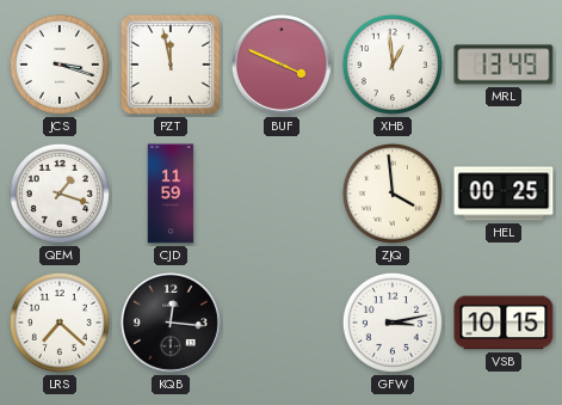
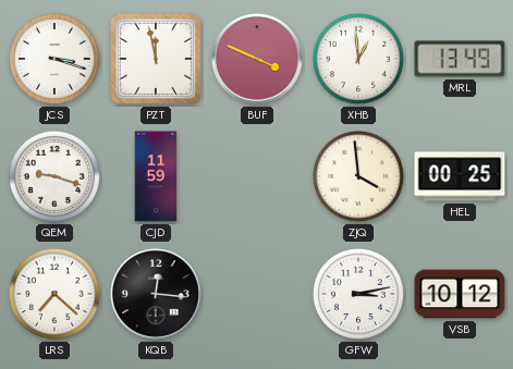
QEM: 1:18 -> 9:18
VSB: 10:15 -> 10:12
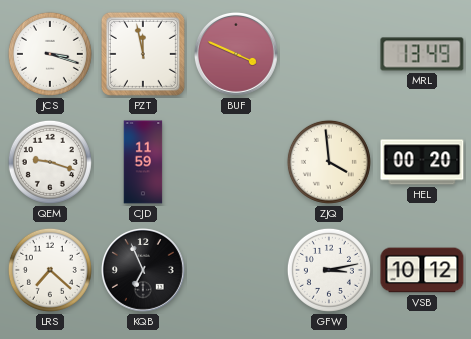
XHB: 12:59 -> none
HEL: 00:25 -> 00:20
KQB: 12:16 -> 6:56
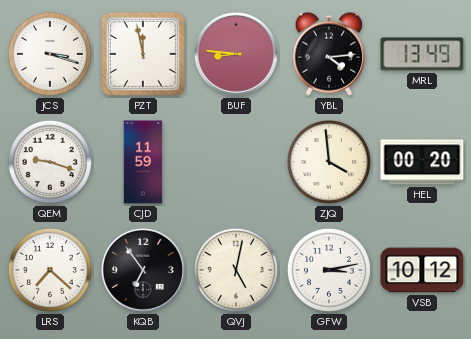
BUF: 3:49 -> 8:46
YBL: none -> 4:14
KQB: 6:56 -> 6:54
QVJ: none -> 5:02
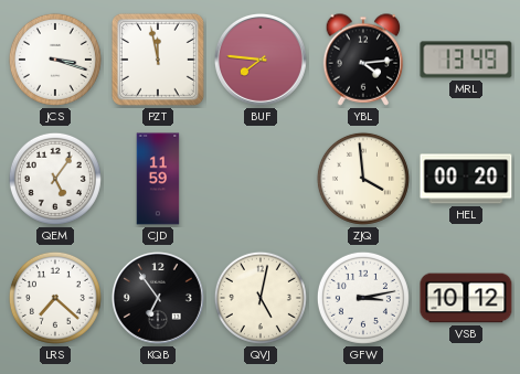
BUF: 8:46 -> 7:46
QEM: 9:18 -> 5:06
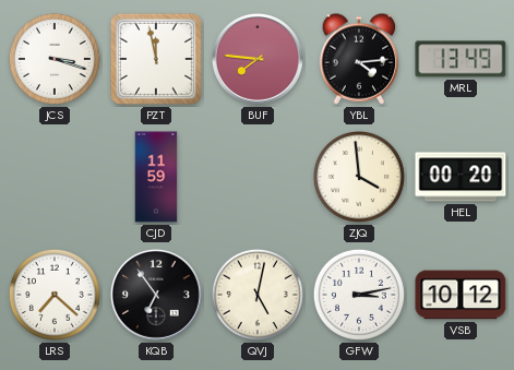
QEM: 5:06 -> none
